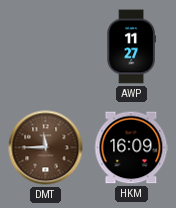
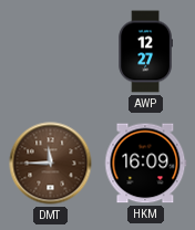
AWP: 11:27 -> 12:27
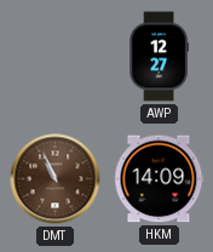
DMT: 11:45 -> 10:56
HKM: 16:09 -> 14:09
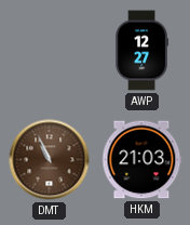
HKM: 14:09 -> 21:03
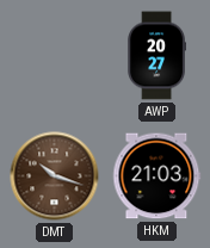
AWP: 12:27 -> 20:27
DMT: 10:56 -> 10:18
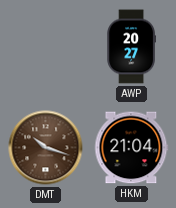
HKM: 21:03 -> 21:04
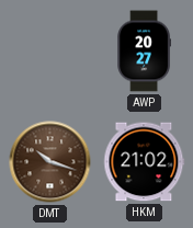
HKM: 21:04 -> 21:02
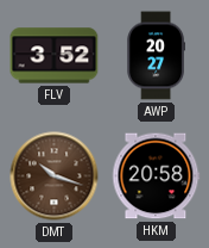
FLV: none -> 3:52
HKM: 21:02 -> 20:58
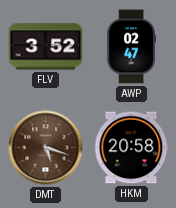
AWP: 20:27 -> 02:47
DMT: 10:18 -> 5:18
